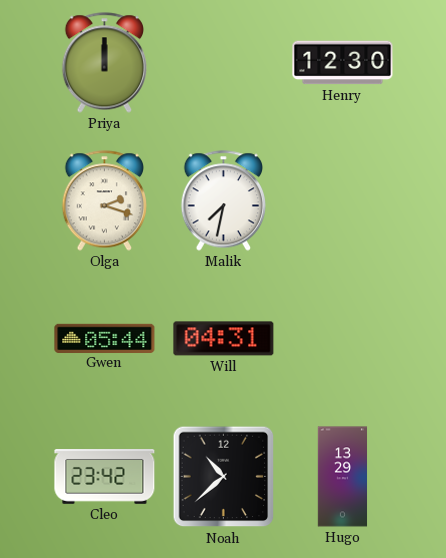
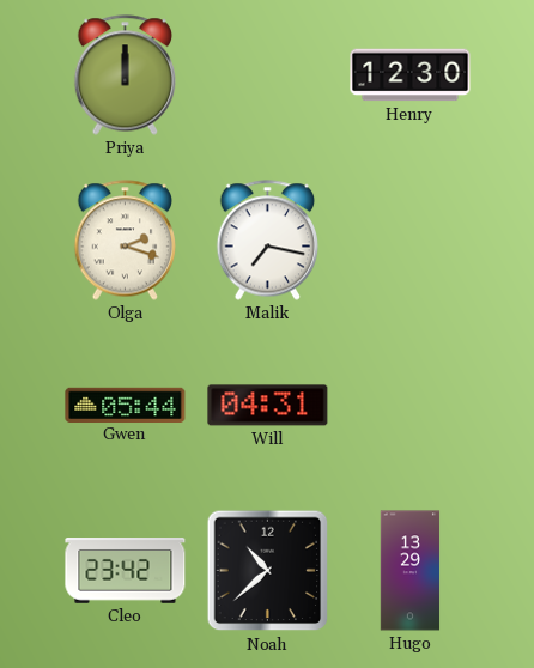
Malik: 7:32 -> 7:17
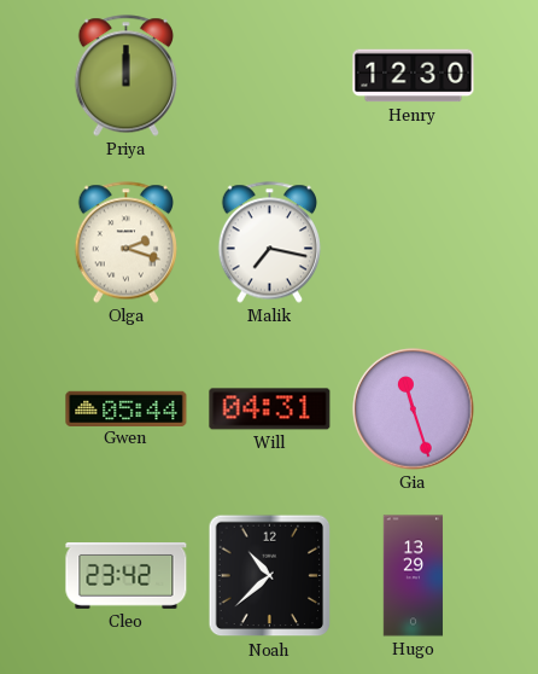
Gia: none -> 11:27
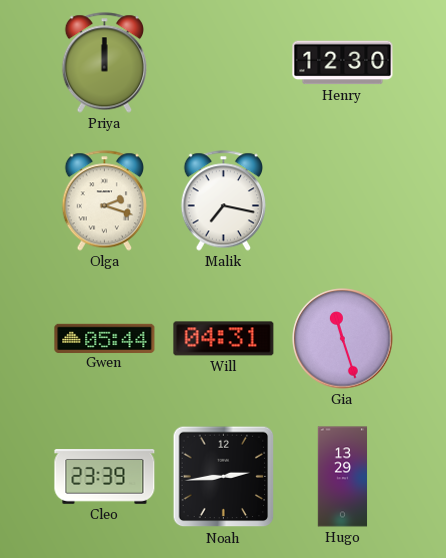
Cleo: 23:42 -> 23:39
Noah: 10:38 -> 2:44
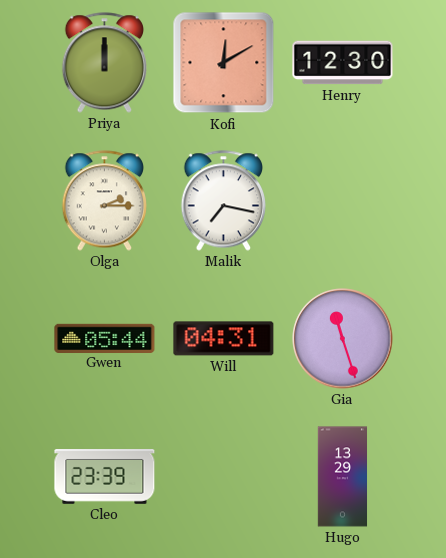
Kofi: none -> 12:10
Olga: 2:18 -> 2:15
Noah: 2:44 -> none
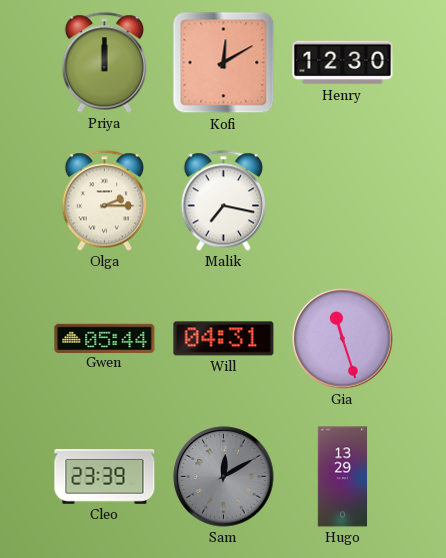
Sam: none -> 12:10
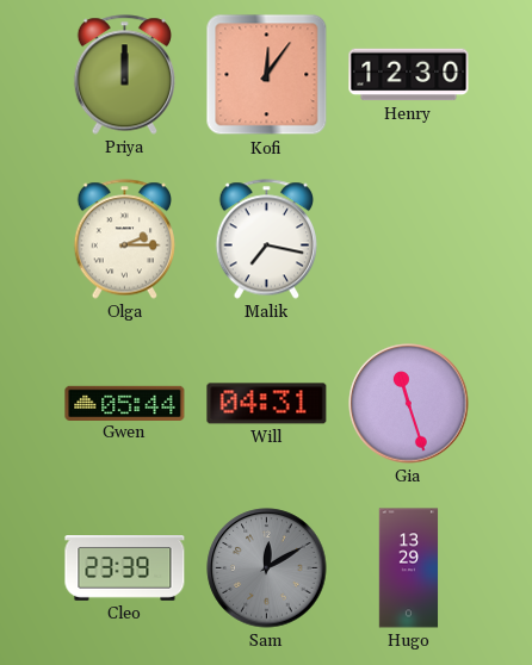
Kofi: 12:10 -> 12:06
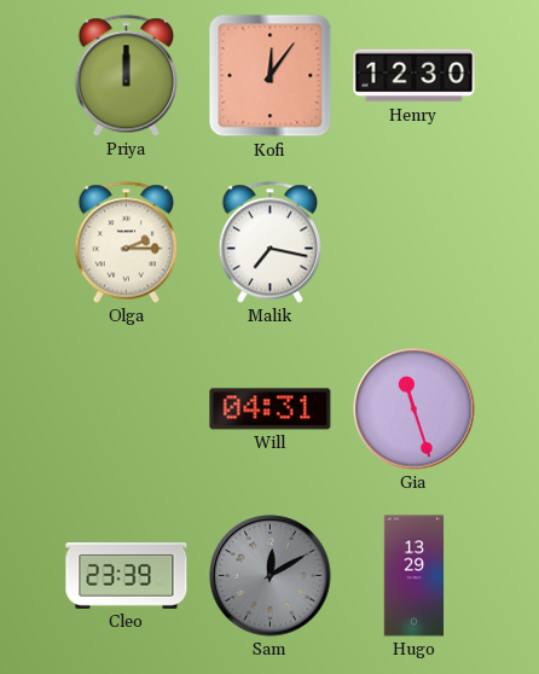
Gwen: 05:44 -> none
